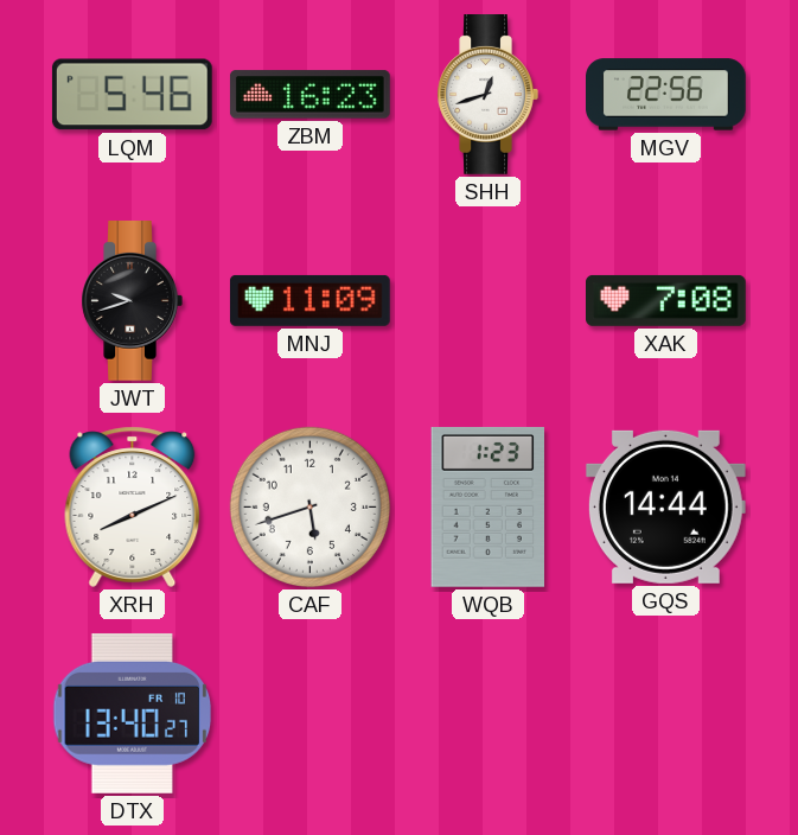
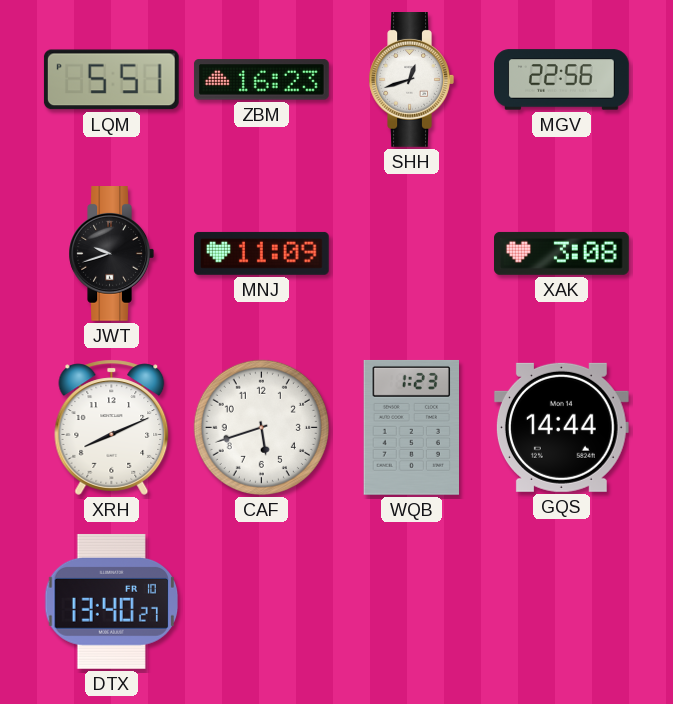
LQM: 5:46 -> 5:51
XAK: 7:08 -> 3:08
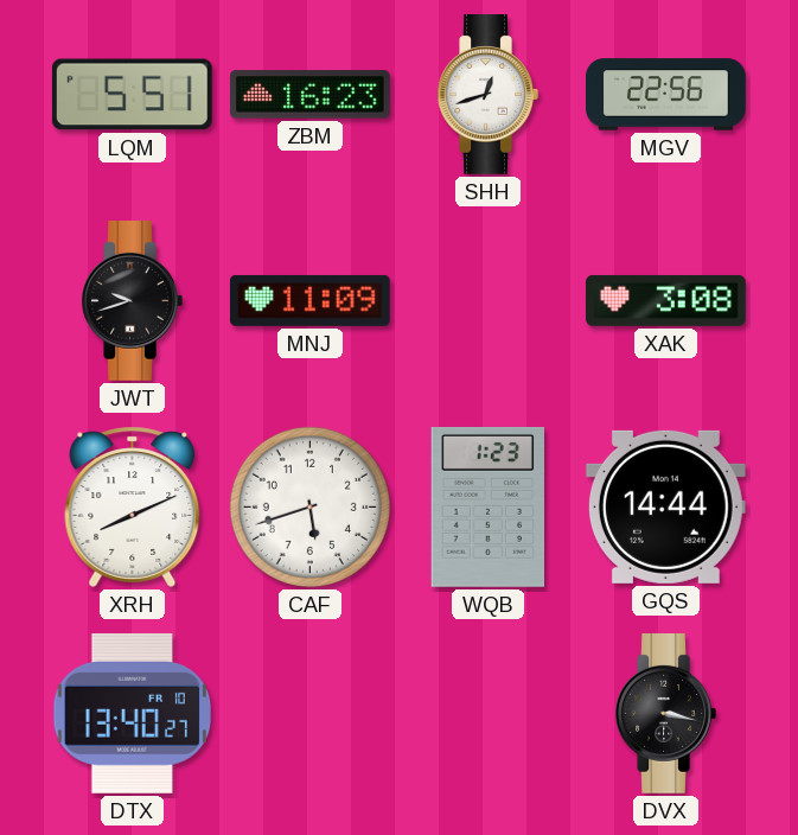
DVX: none -> 3:17
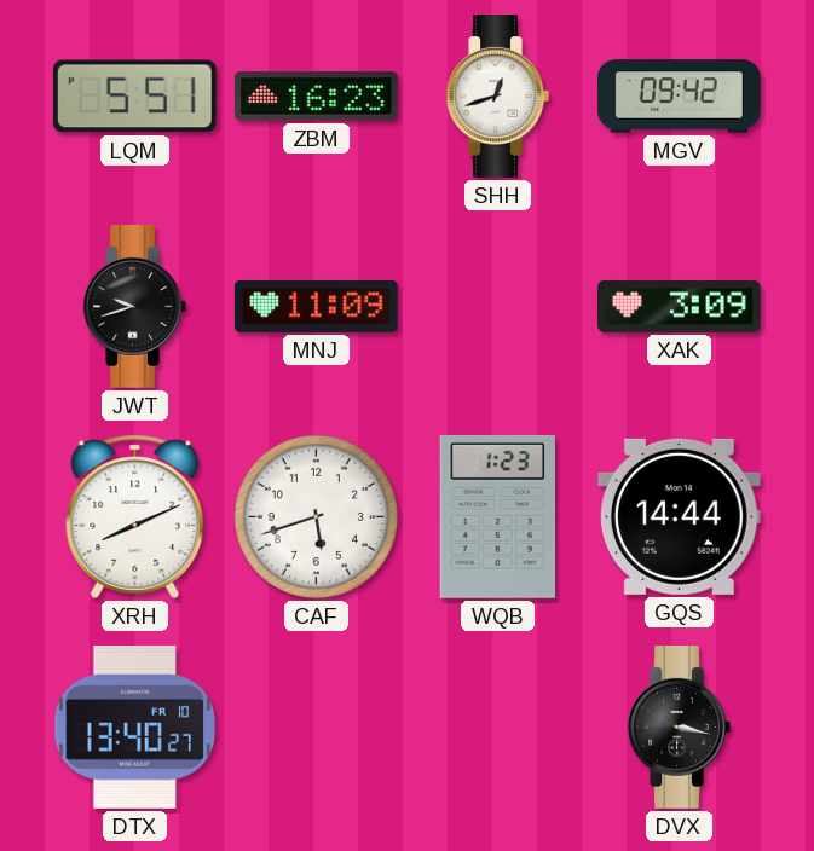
MGV: 22:56 -> 09:42
XAK: 3:08 -> 3:09
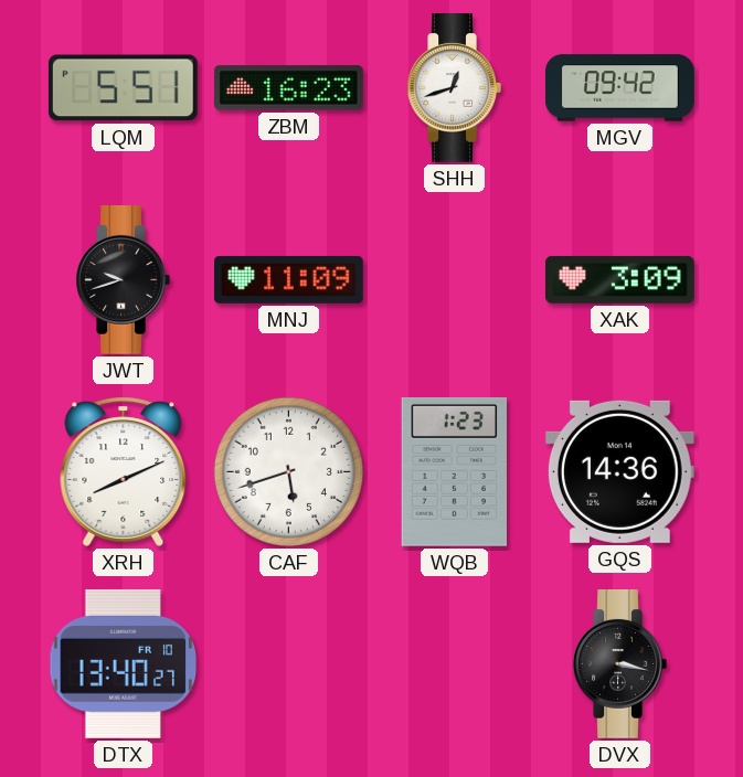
GQS: 14:44 -> 14:36
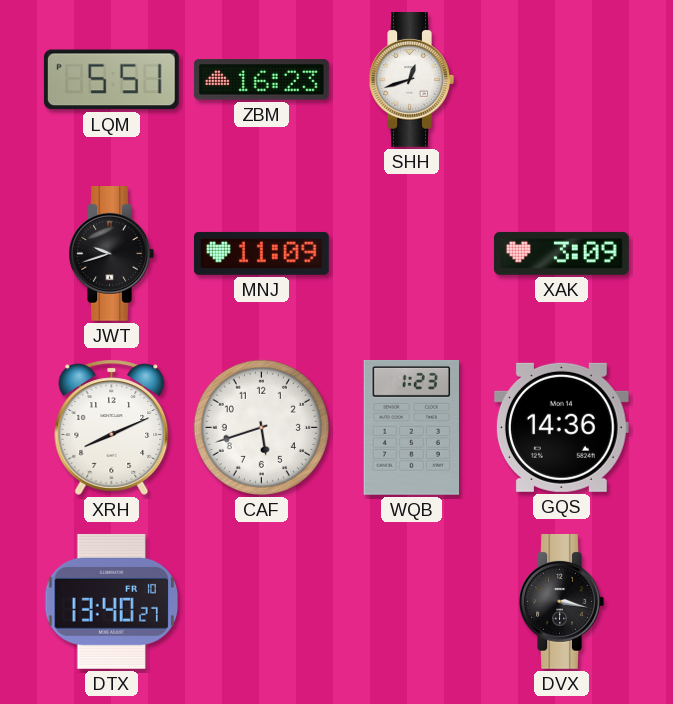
MGV: 09:42 -> none
